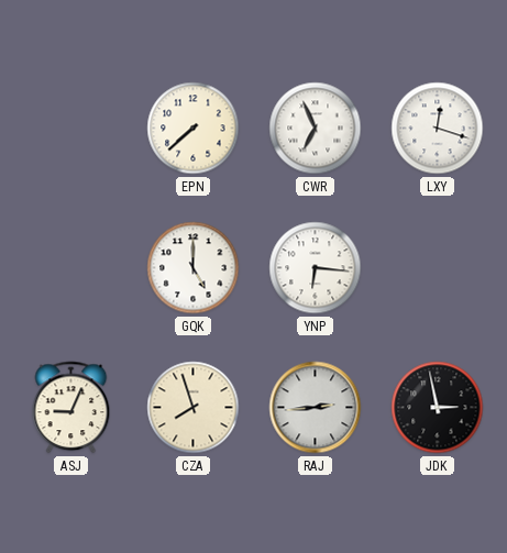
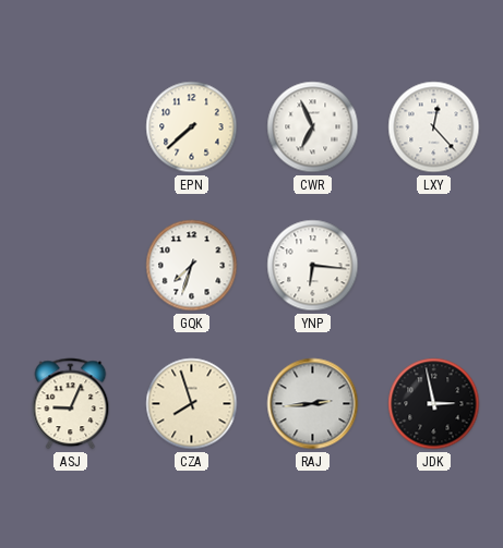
LXY: 12:18 -> 12:23
GQK: 5:00 -> 7:33
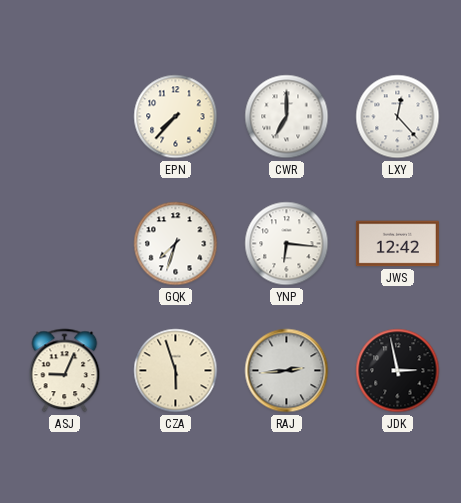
EPN: 7:38 -> 7:37
CWR: 6:56 -> 7:00
JWS: none -> 12:42
CZA: 7:57 -> 5:57
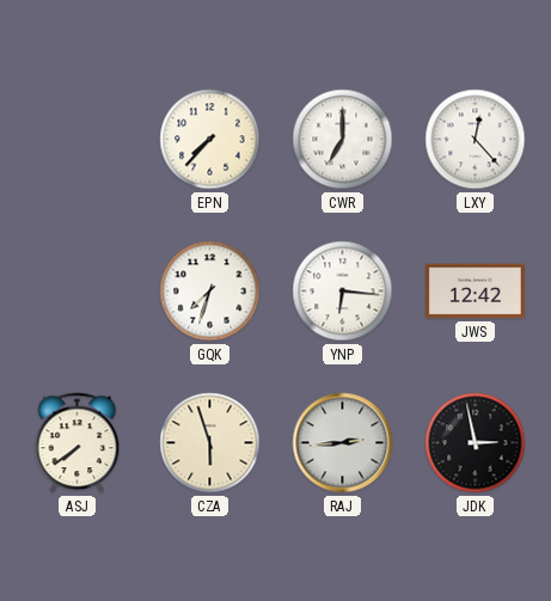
ASJ: 9:04 -> 7:39
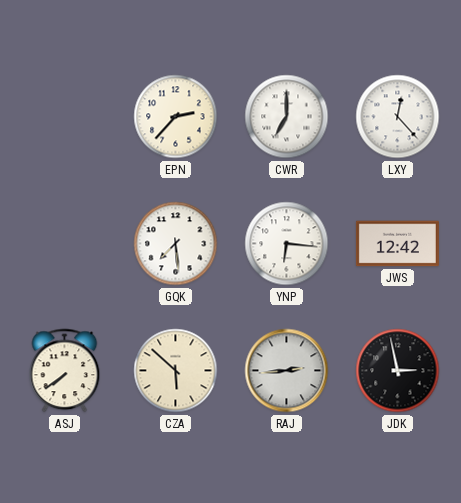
EPN: 7:37 -> 2:37
GQK: 7:33 -> 7:29
CZA: 5:57 -> 5:52
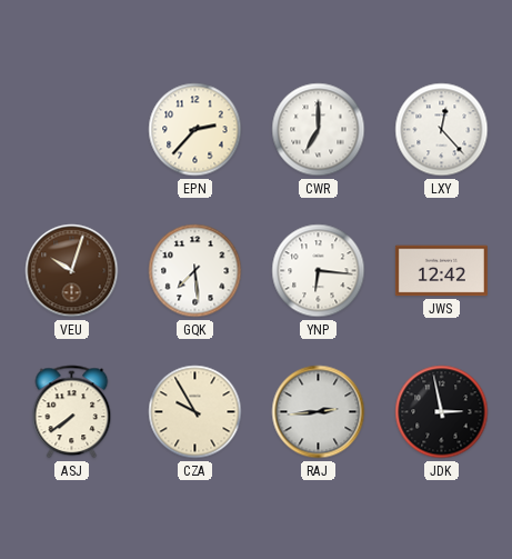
VEU: none -> 10:03
CZA: 5:52 -> 9:55
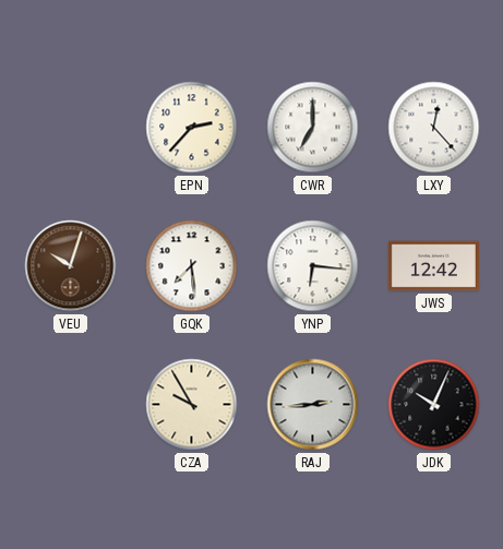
ASJ: 7:39 -> none
JDK: 2:58 -> 10:04
